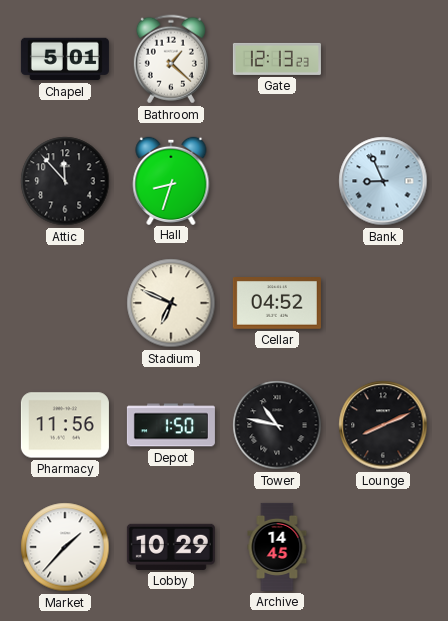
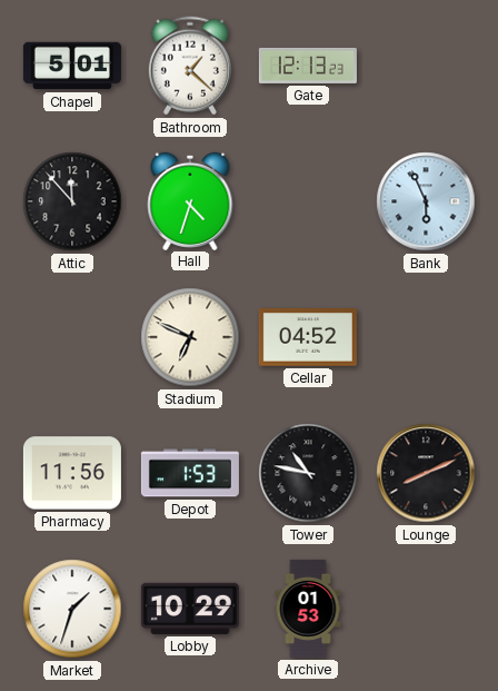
Hall: 8:33 -> 4:33
Bank: 8:56 -> 5:56
Depot: 1:50 -> 1:53
Market: 1:37 -> 1:33
Archive: 14:45 -> 01:53
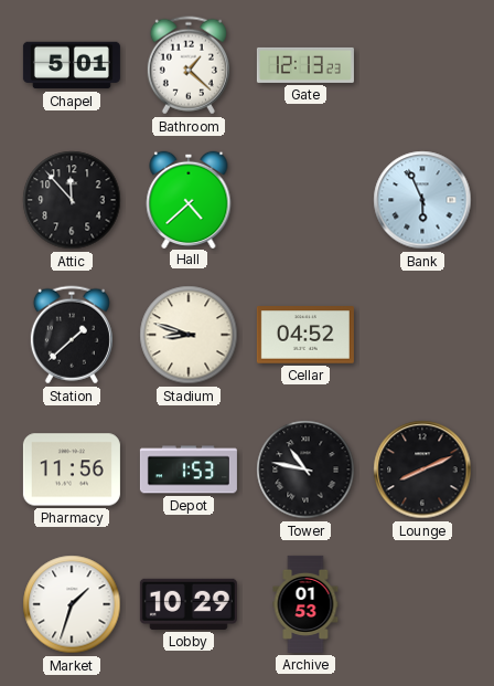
Hall: 4:33 -> 4:38
Station: none -> 1:38
Stadium: 6:49 -> 8:48
